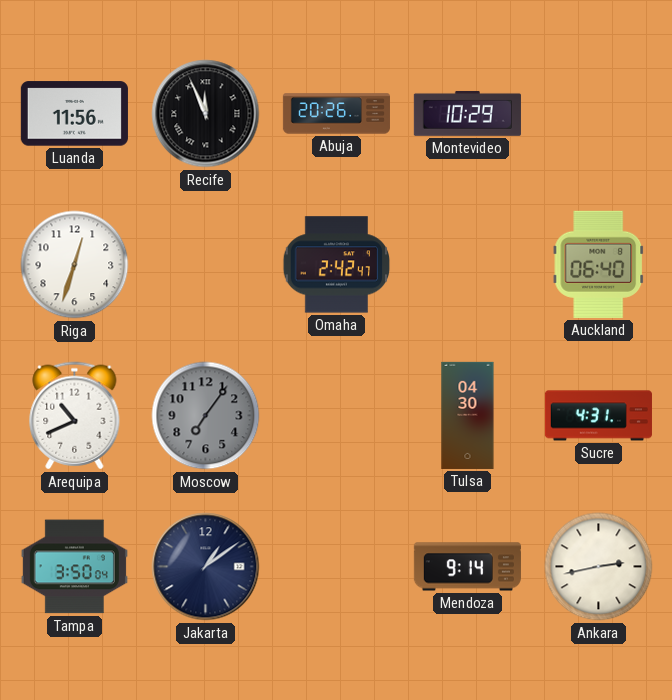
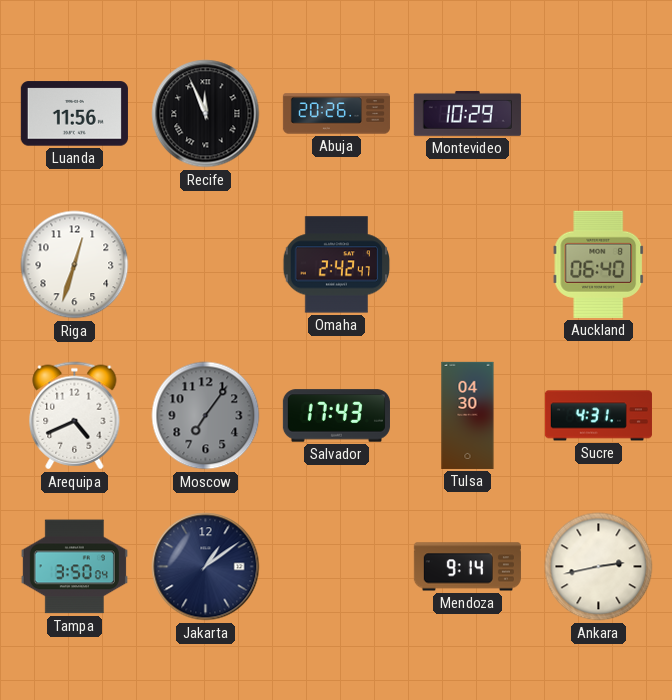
Arequipa: 10:41 -> 4:41
Salvador: none -> 17:43
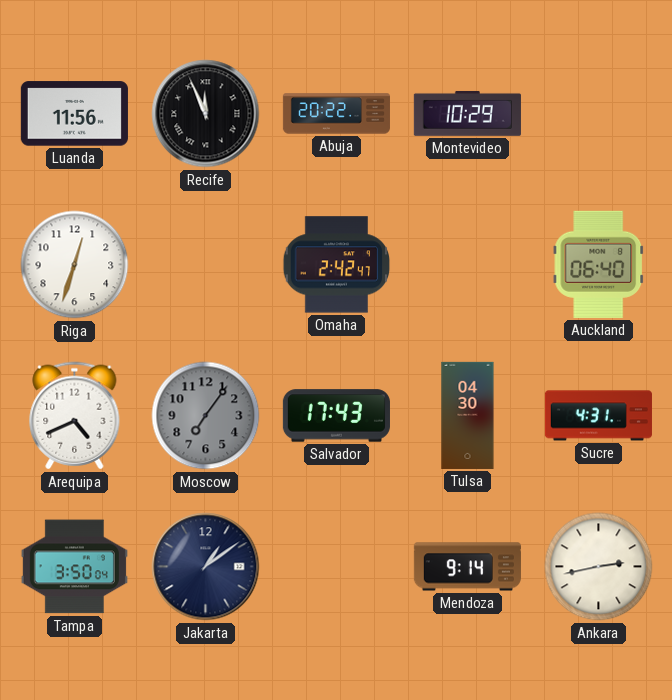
Abuja: 20:26 -> 20:22
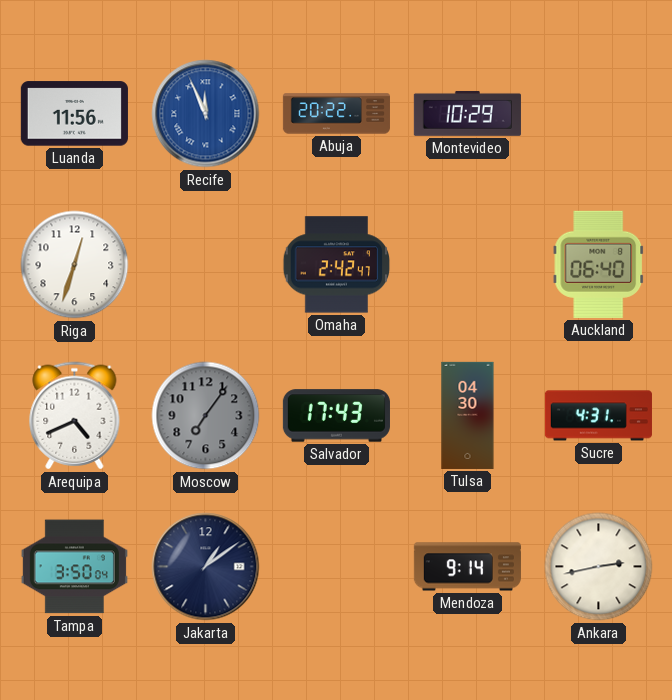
Recife dial: black -> blue
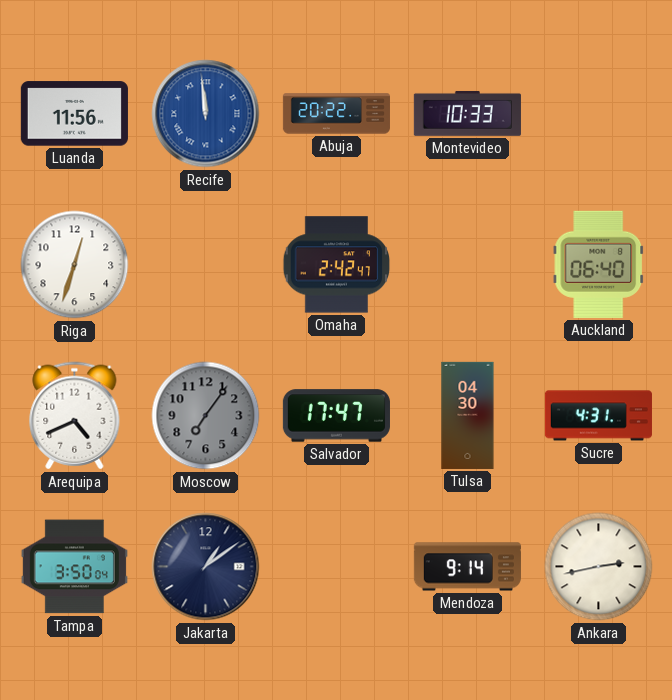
Recife: 11:56 -> 11:59
Montevideo: 10:29 -> 10:33
Salvador: 17:43 -> 17:47
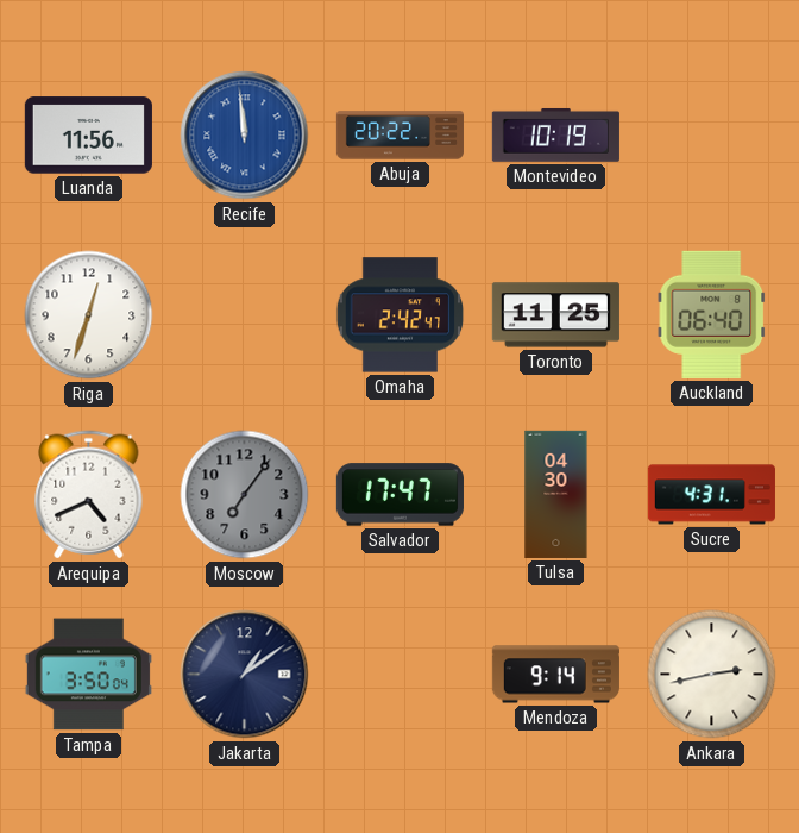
Montevideo: 10:33 -> 10:19
Toronto: none -> 11:25
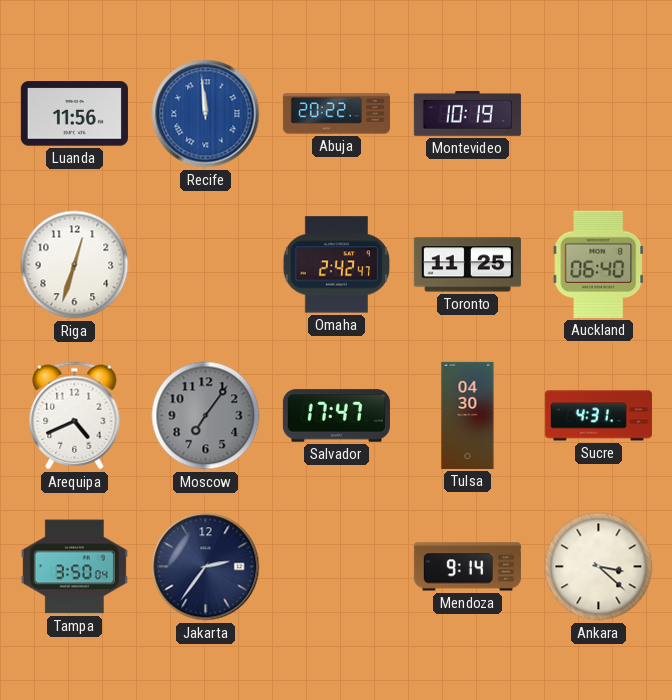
Jakarta: 1:09 -> 2:36
Ankara: 2:43 -> 3:22
